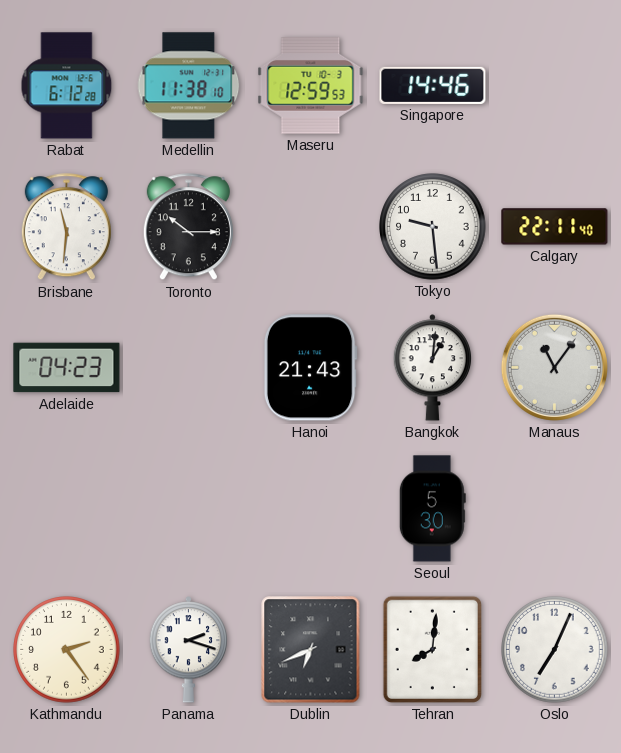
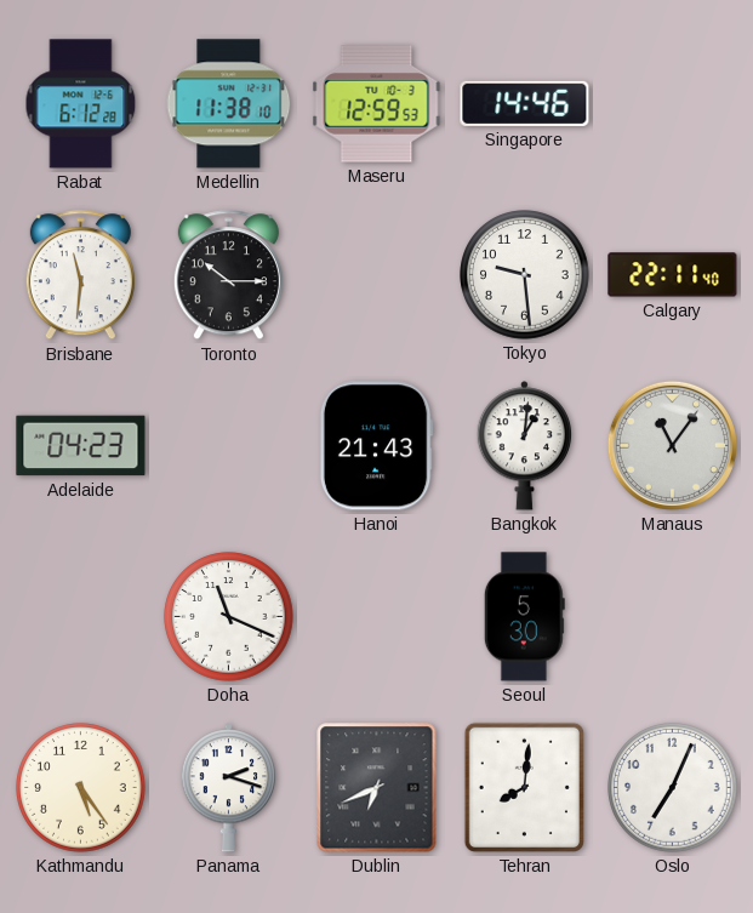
Doha: none -> 11:19
Kathmandu: 2:24 -> 5:24
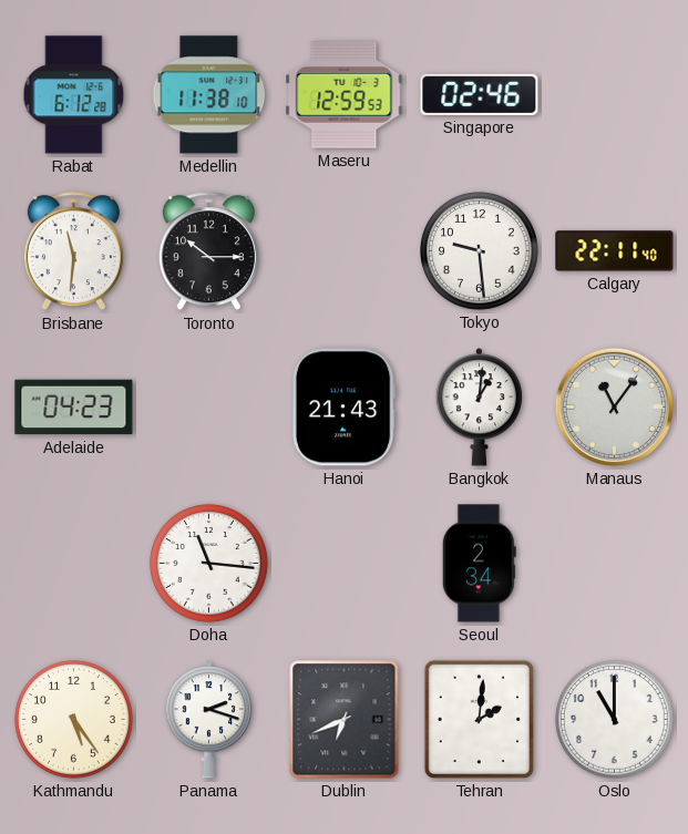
Singapore: 14:46 -> 02:46
Doha: 11:19 -> 11:16
Seoul: 5:30 -> 2:34
Tehran: 8:01 -> 2:01
Oslo: 7:04 -> 11:00
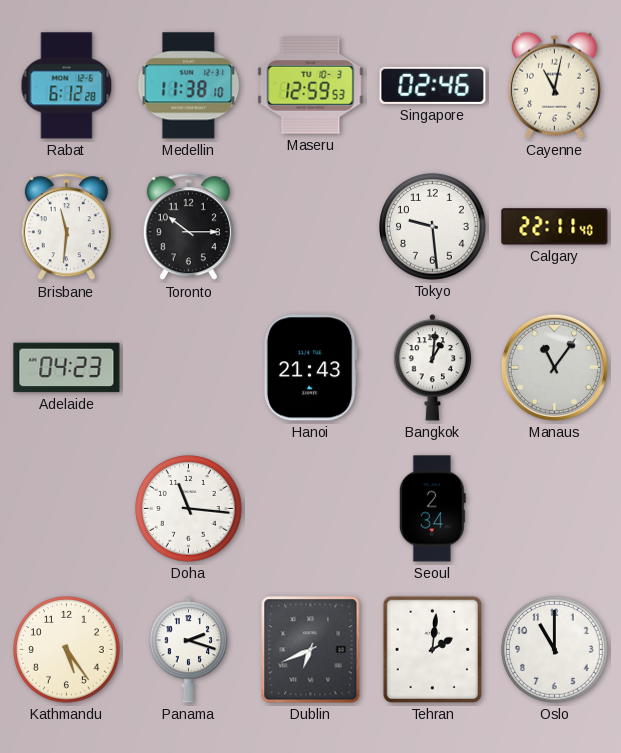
Cayenne: none -> 11:02
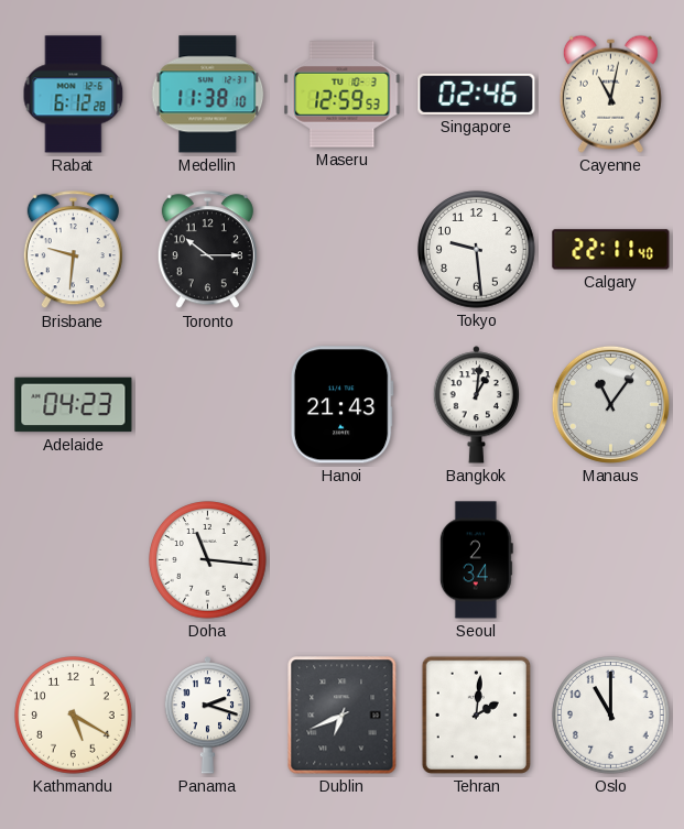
Brisbane: 11:31 -> 9:31
Kathmandu: 5:24 -> 5:20
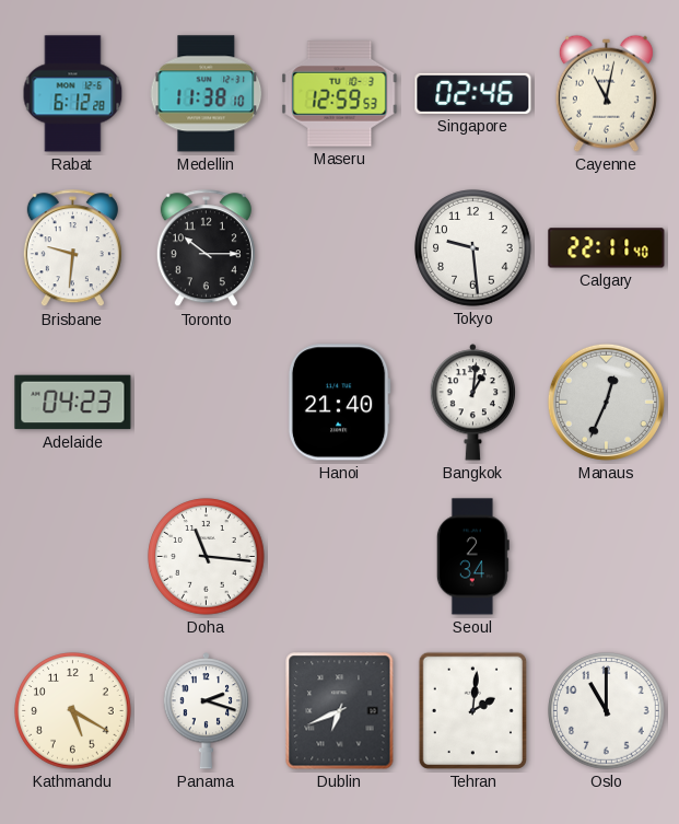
Hanoi: 21:43 -> 21:40
Manaus: 11:06 -> 12:34
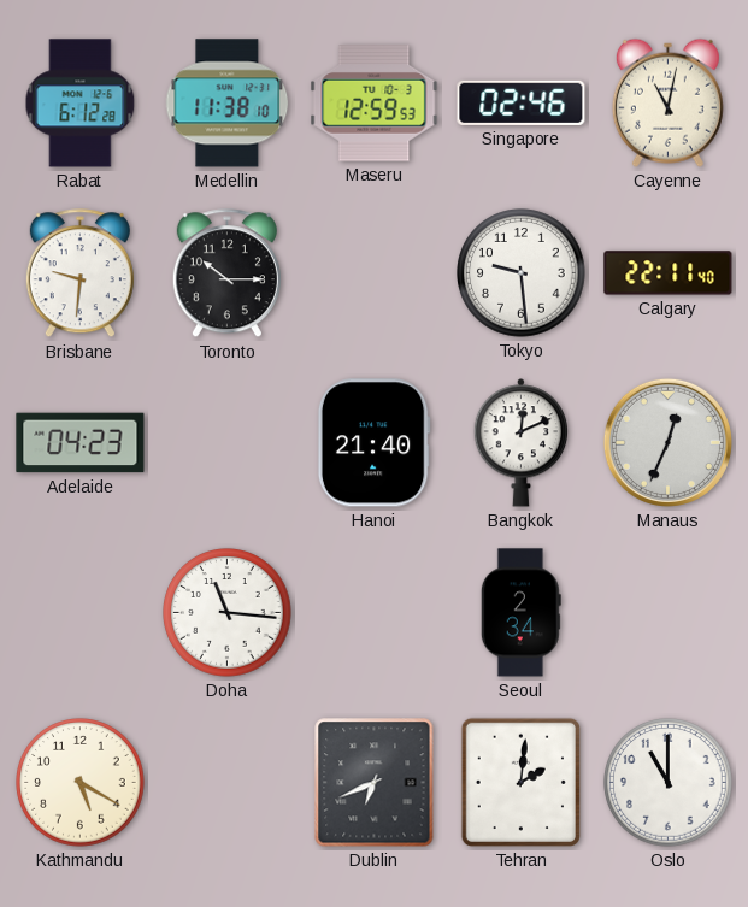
Bangkok: 1:01 -> 12:11
Panama: 2:18 -> none
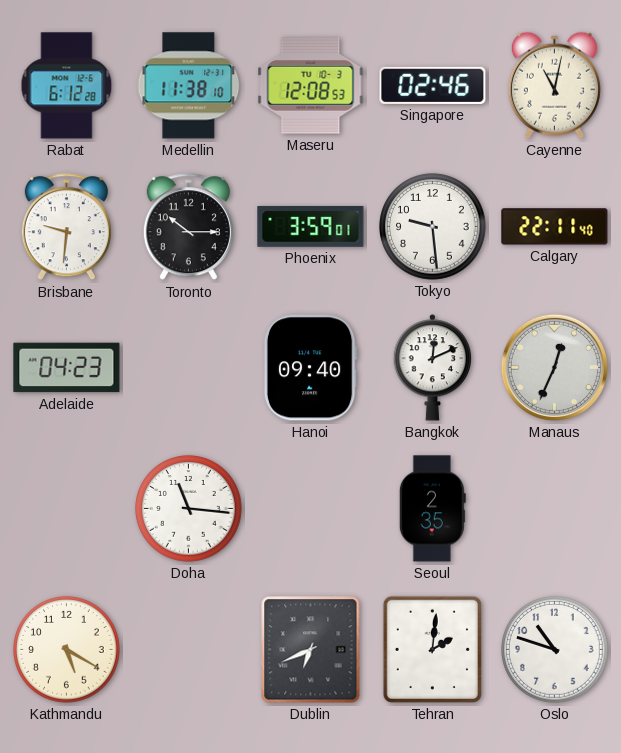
Maseru: 12:59 -> 12:08
Phoenix: none -> 3:59
Hanoi: 21:40 -> 09:40
Seoul: 2:34 -> 2:35
Oslo: 11:00 -> 10:48
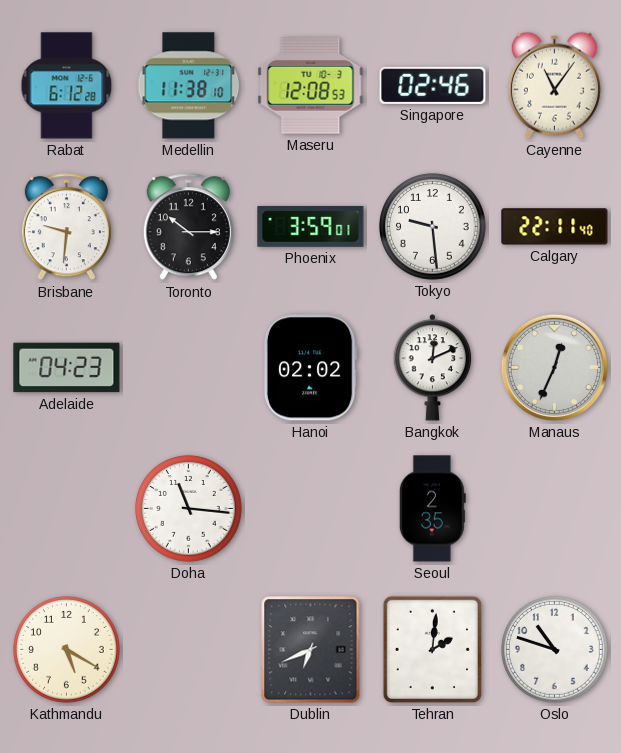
Cayenne: 11:02 -> 11:06
Hanoi: 09:40 -> 02:02
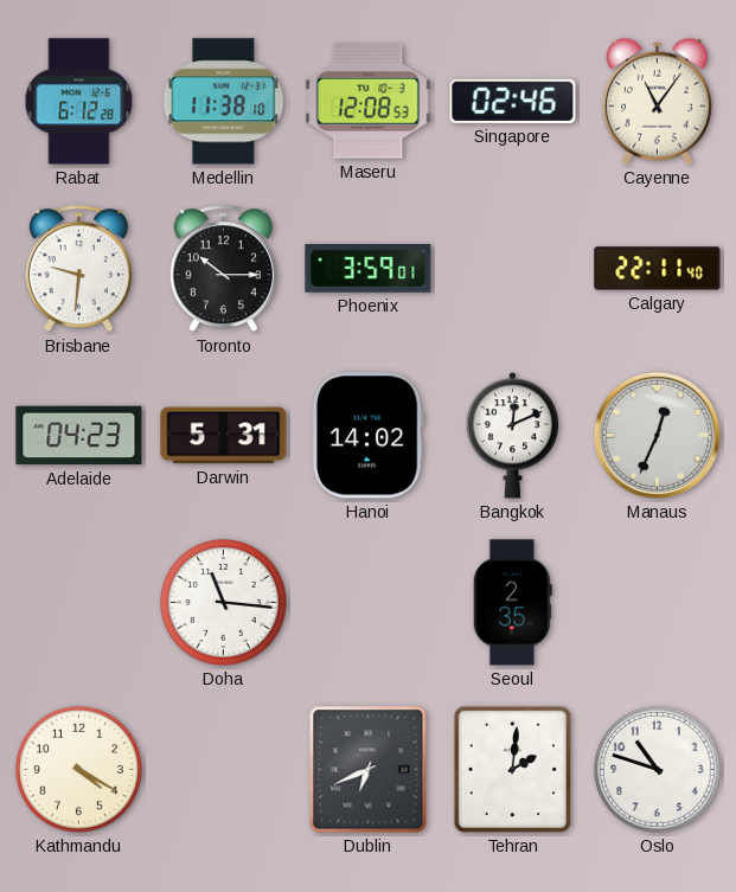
Tokyo: 9:29 -> none
Darwin: none -> 5:31
Hanoi: 02:02 -> 14:02
Kathmandu: 5:20 -> 4:20
